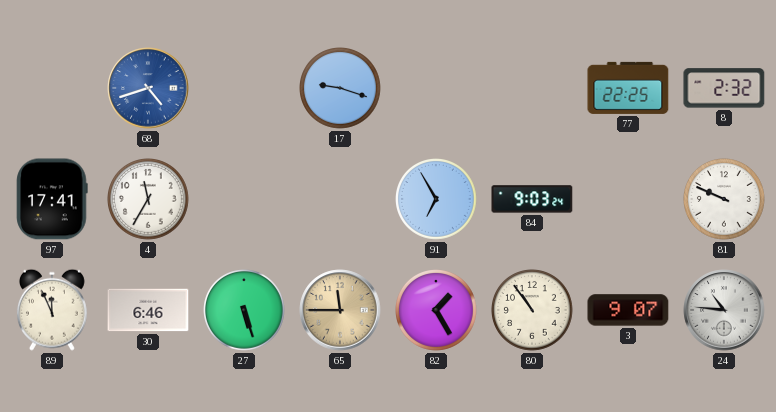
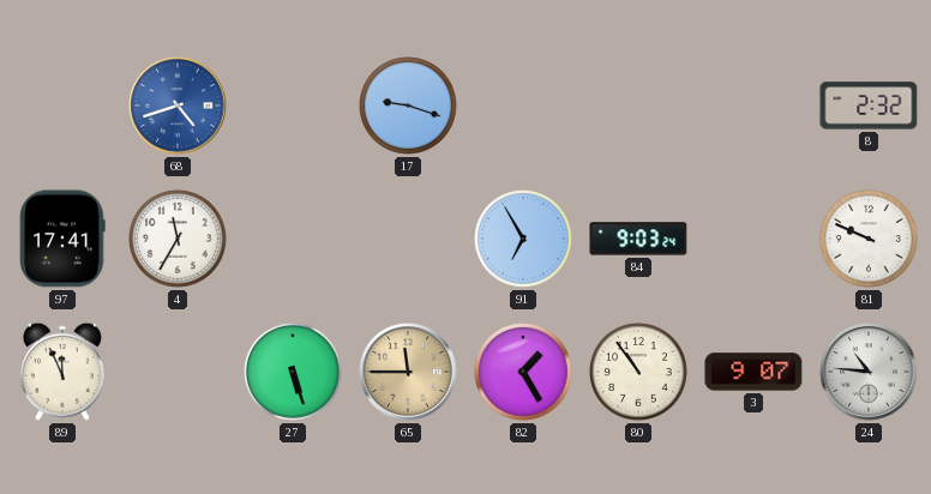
77: 22:25 -> none
30: 6:46 -> none
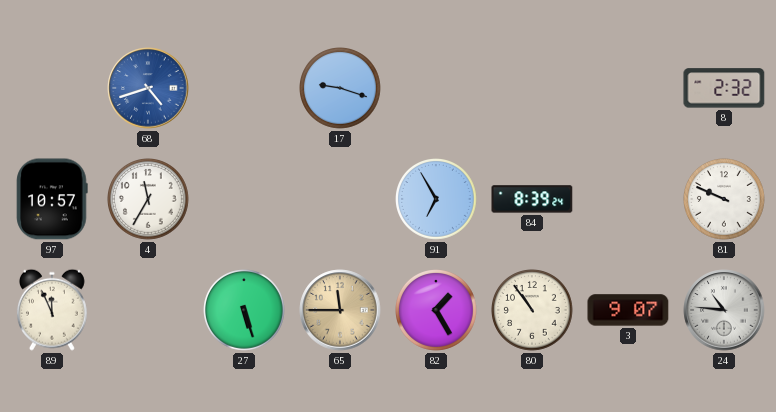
97: 17:41 -> 10:57
84: 9:03 -> 8:39
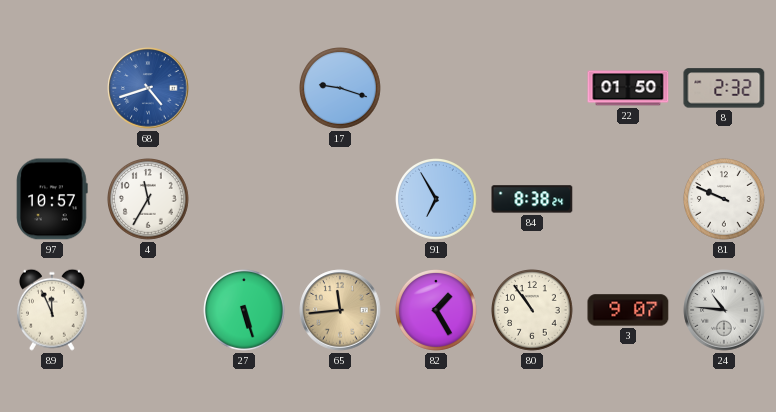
22: none -> 01:50
84: 8:39 -> 8:38
65: 11:45 -> 11:44
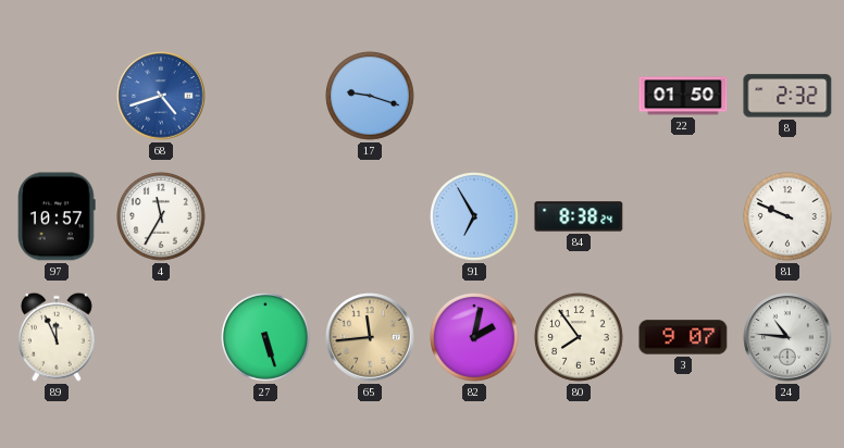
82: 1:25 -> 2:02
80: 10:54 -> 7:54
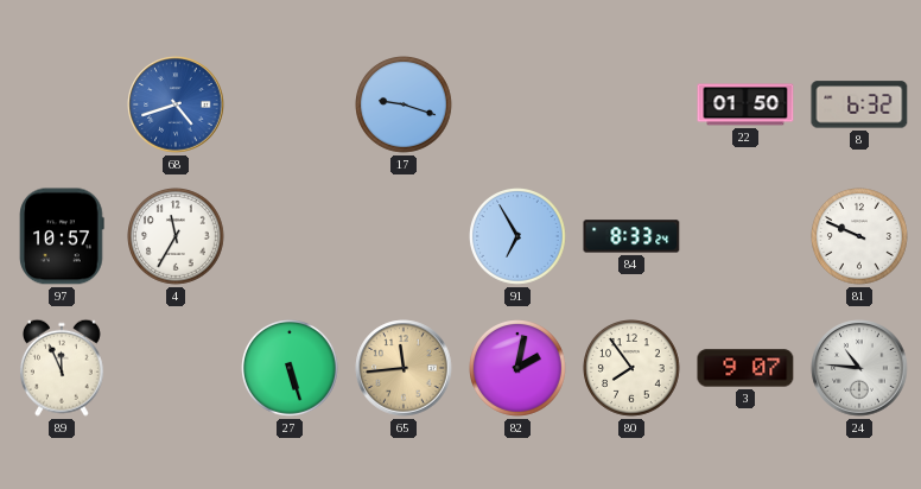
8: 2:32 -> 6:32
84: 8:38 -> 8:33
